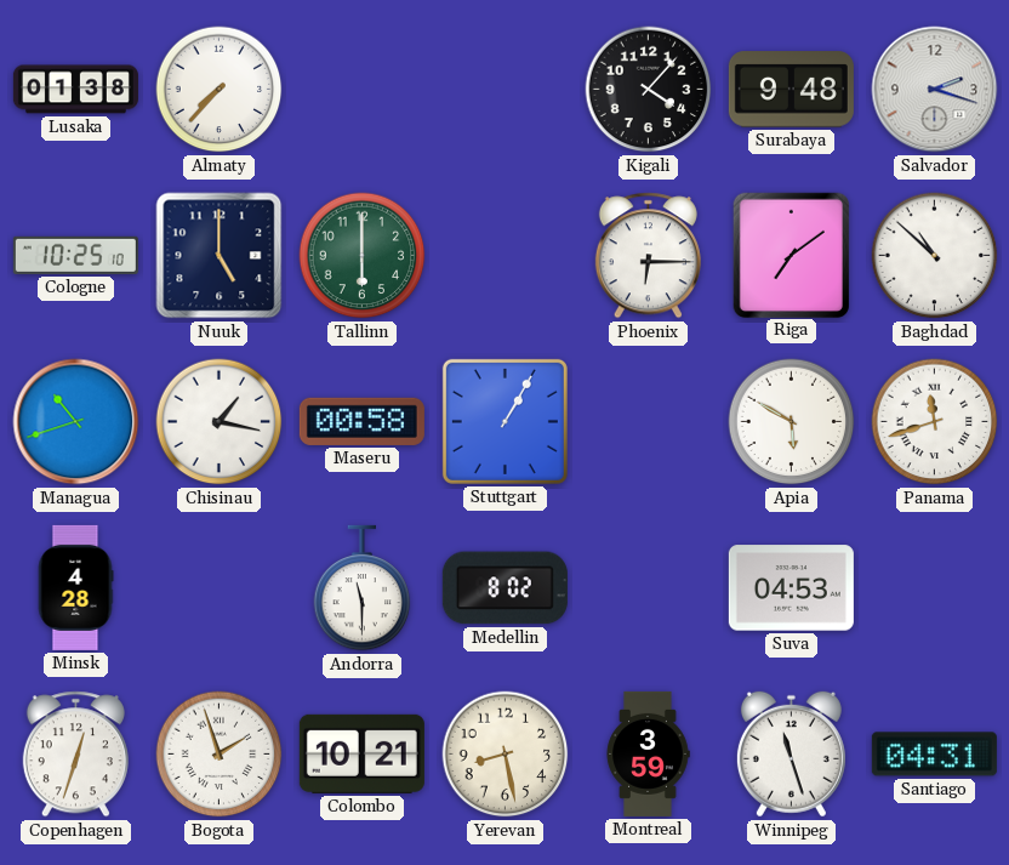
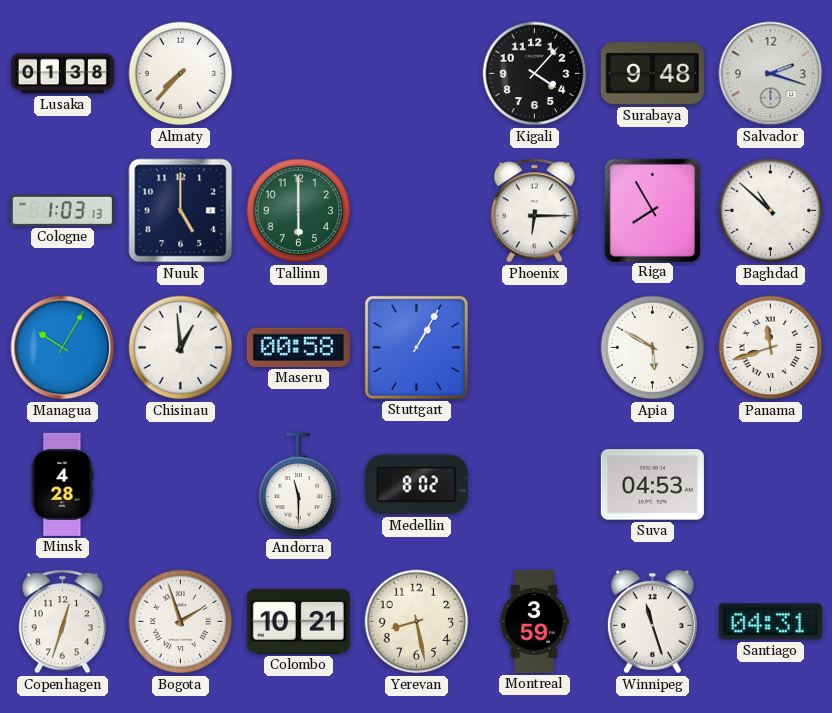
Cologne: 10:25 -> 1:03
Riga: 7:09 -> 7:55
Managua: 10:42 -> 10:05
Chisinau: 1:17 -> 12:59
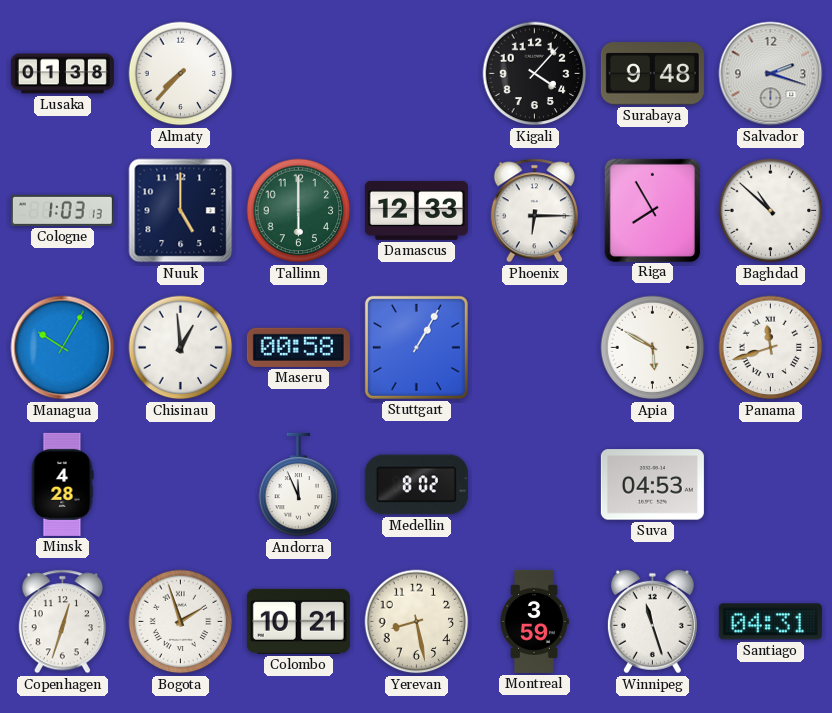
Damascus: none -> 12:33
Andorra: 11:30 -> 11:56
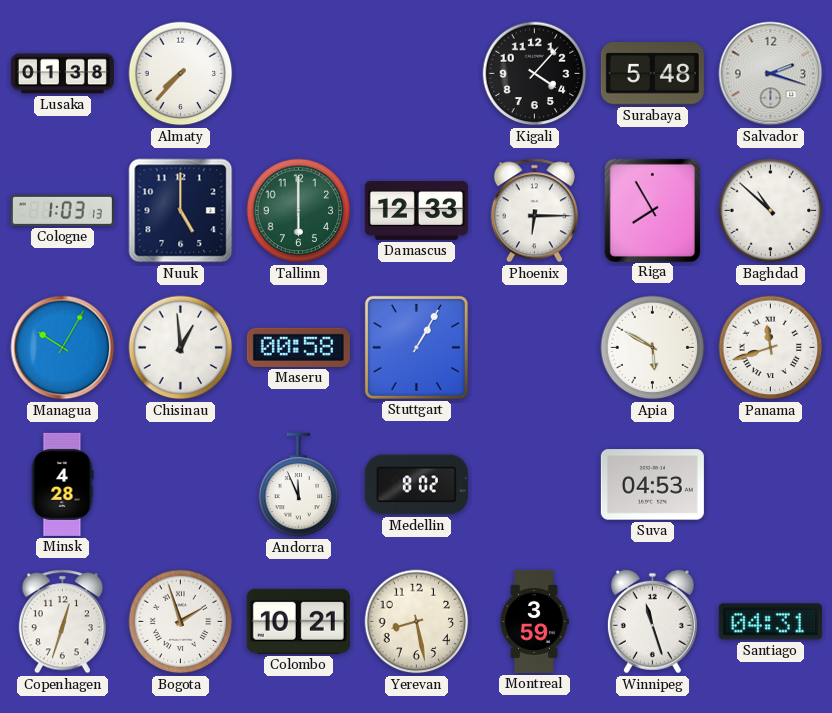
Surabaya: 9:48 -> 5:48
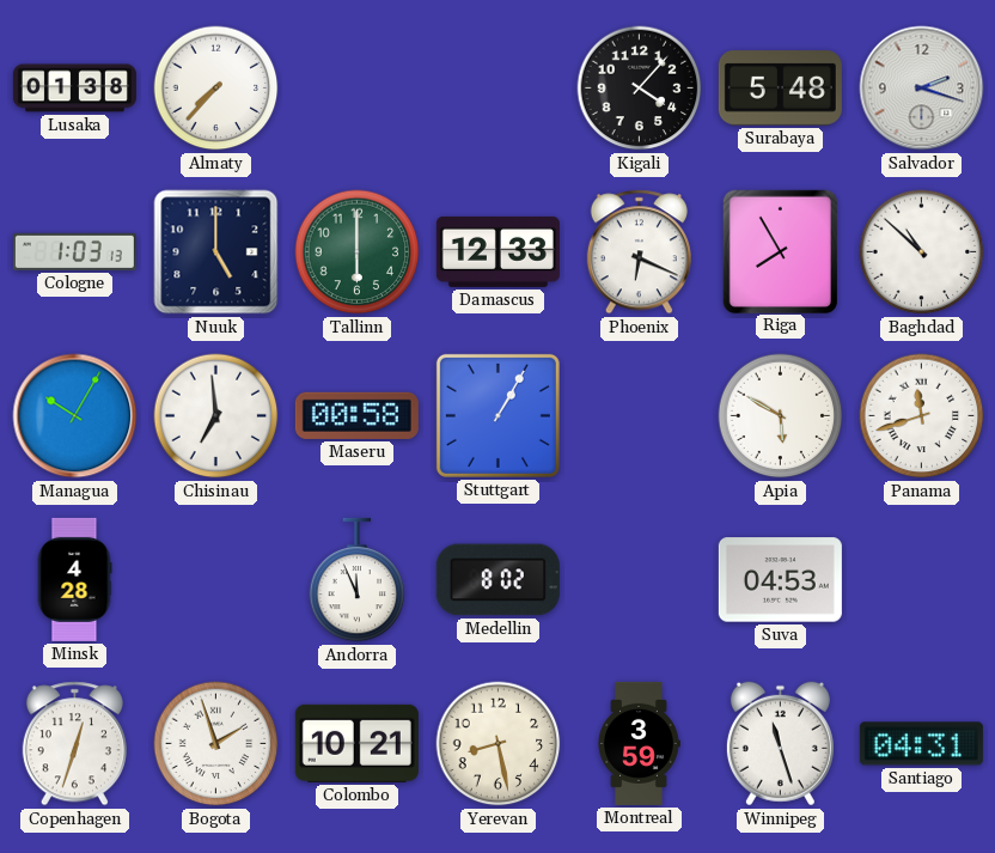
Phoenix: 6:15 -> 6:19
Chisinau: 12:59 -> 6:59
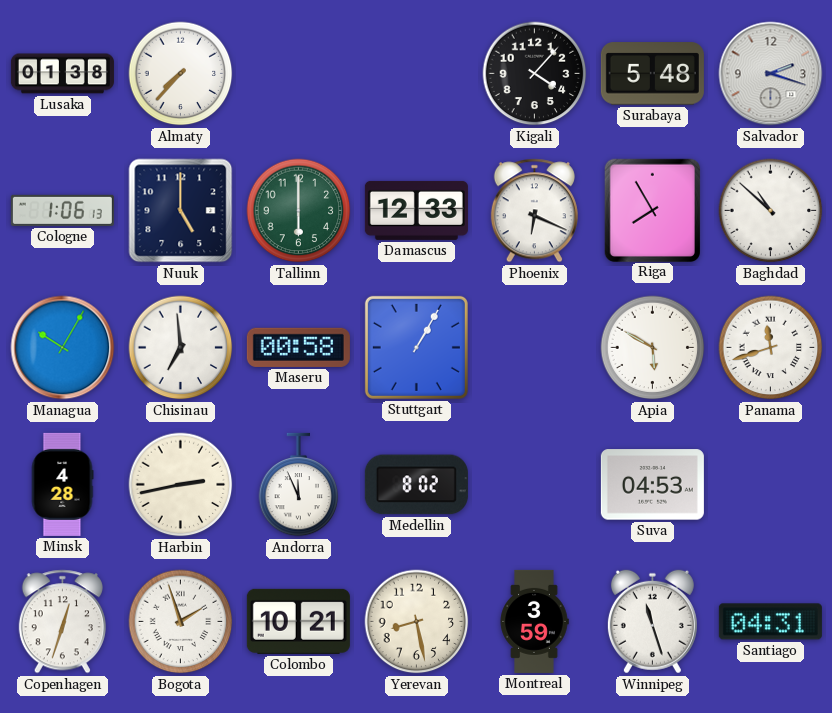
Cologne: 1:03 -> 1:06
Harbin: none -> 2:43
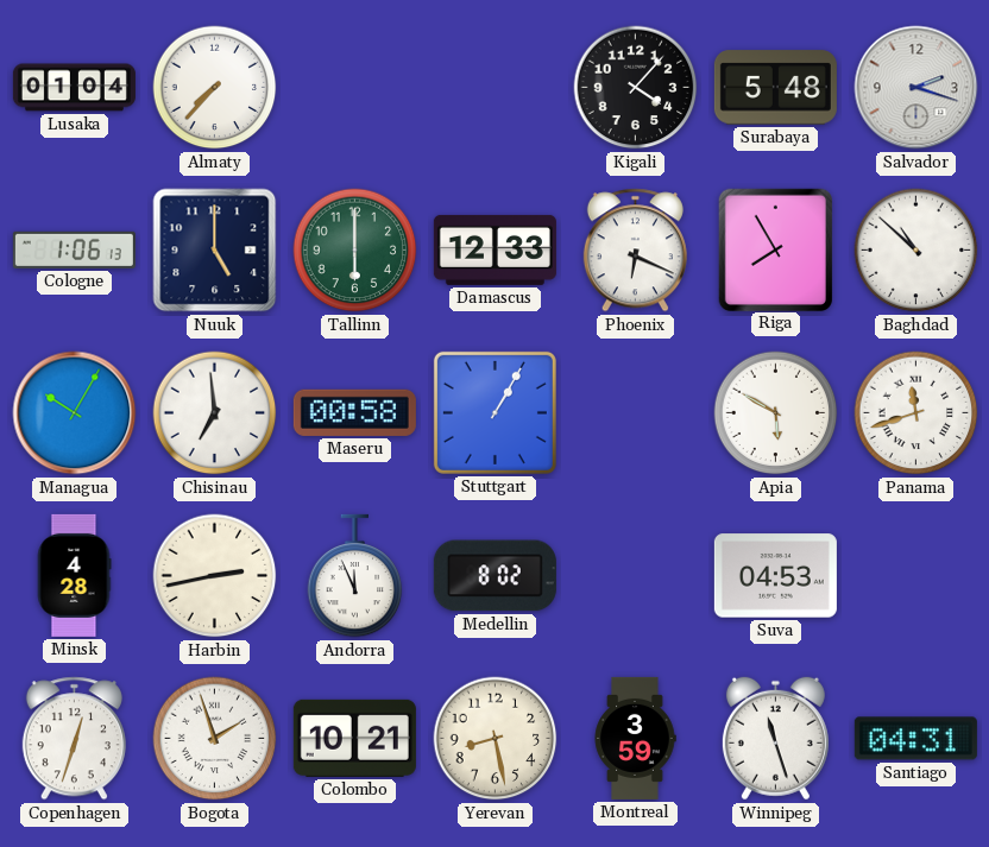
Lusaka: 01:38 -> 01:04
